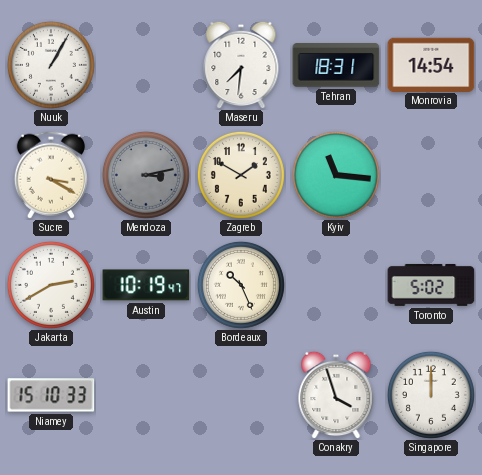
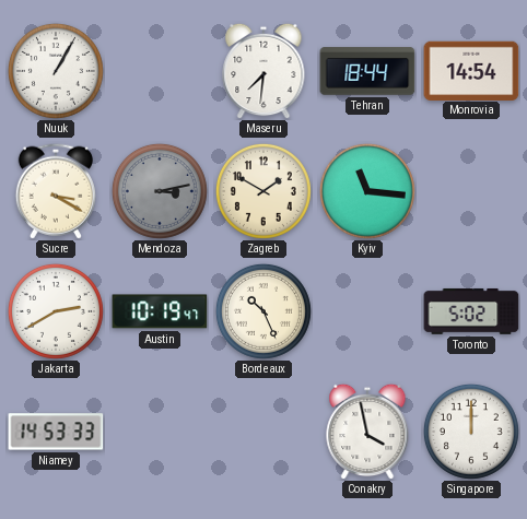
Tehran: 18:31 -> 18:44
Niamey: 15:10 -> 14:53
Conakry: 3:57 -> 3:58
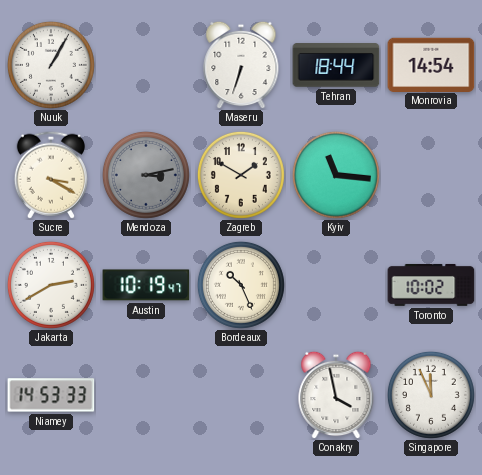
Maseru: 7:31 -> 6:33
Toronto: 5:02 -> 10:02
Singapore: 12:00 -> 11:56
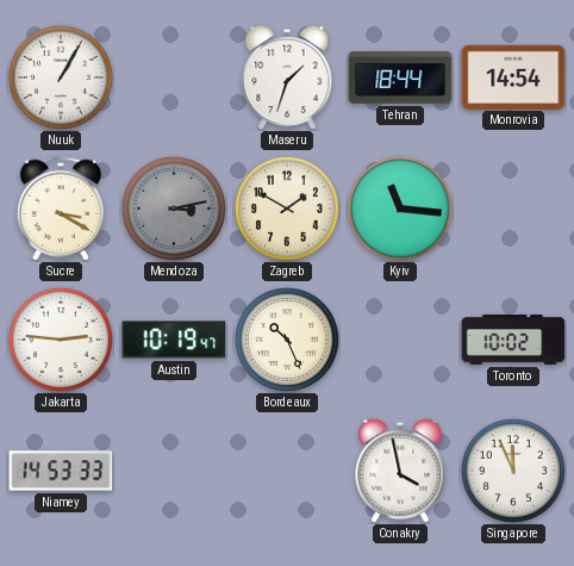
Maseru: 6:33 -> 1:33
Jakarta: 2:40 -> 2:46
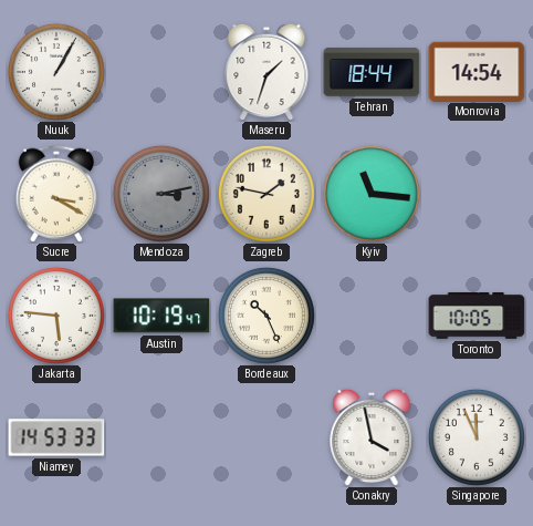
Zagreb: 1:50 -> 1:47
Jakarta: 2:46 -> 5:46
Toronto: 10:02 -> 10:05
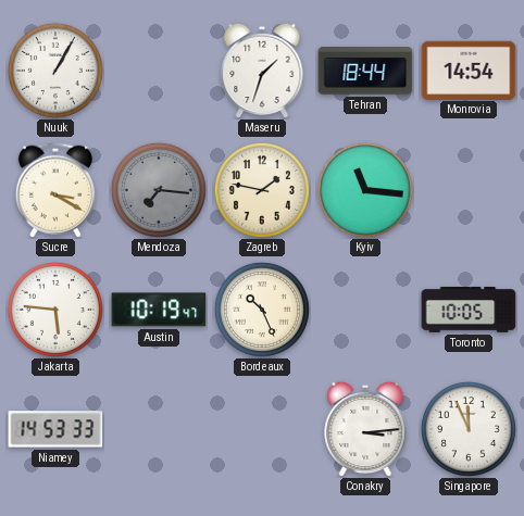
Mendoza: 3:13 -> 7:16
Conakry: 3:58 -> 3:14
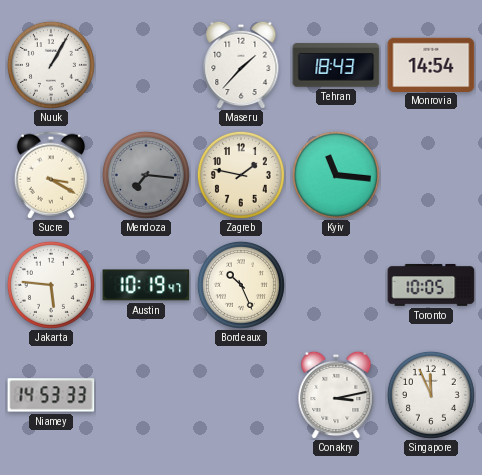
Maseru: 1:33 -> 1:37
Tehran: 18:44 -> 18:43
Conakry: 3:14 -> 3:13
